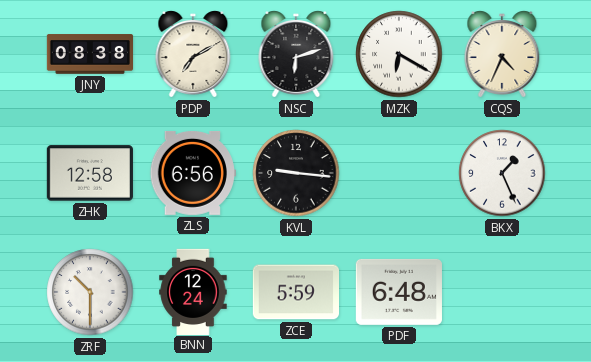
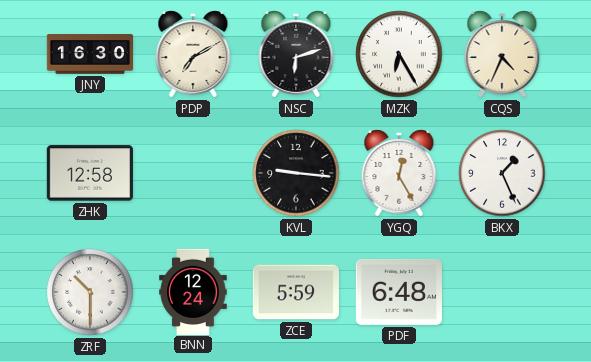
JNY: 08:38 -> 16:30
MZK: 6:20 -> 6:25
ZLS: 6:56 -> none
YGQ: none -> 12:25
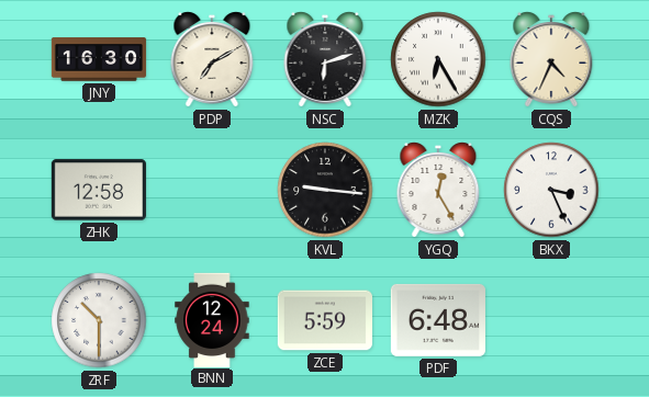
BKX: 1:26 -> 3:26
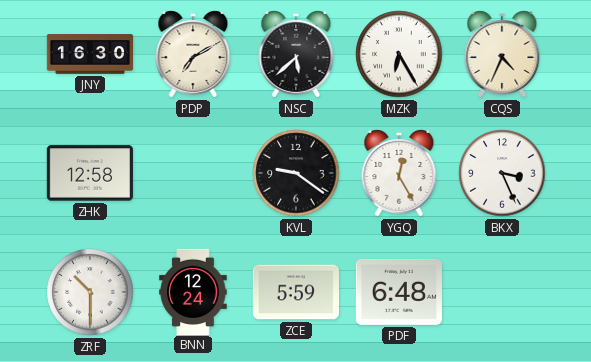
NSC: 6:12 -> 5:38
KVL: 9:16 -> 9:21
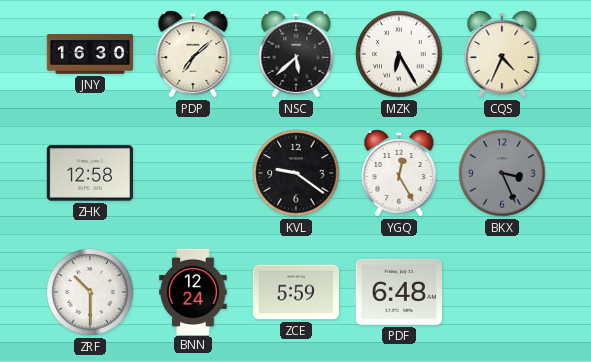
PDP: 7:10 -> 7:08
BKX dial: white -> grey
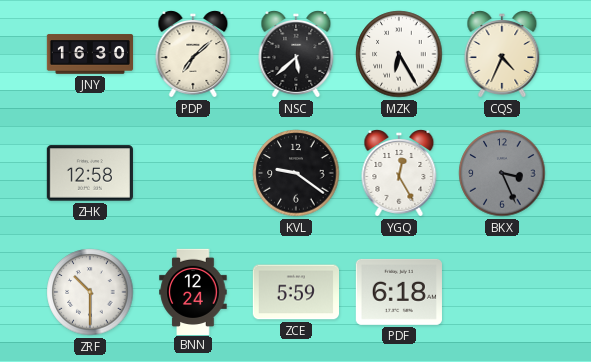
PDF: 6:48 -> 6:18
